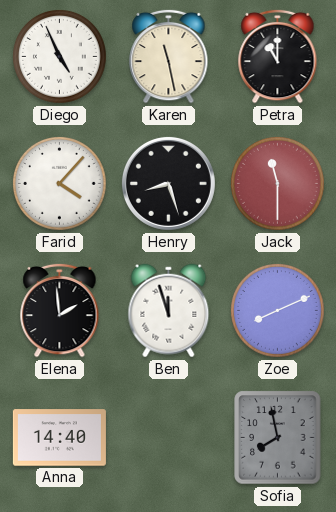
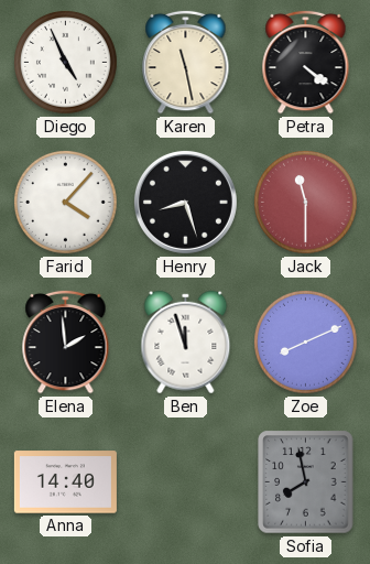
Petra: 11:00 -> 4:21
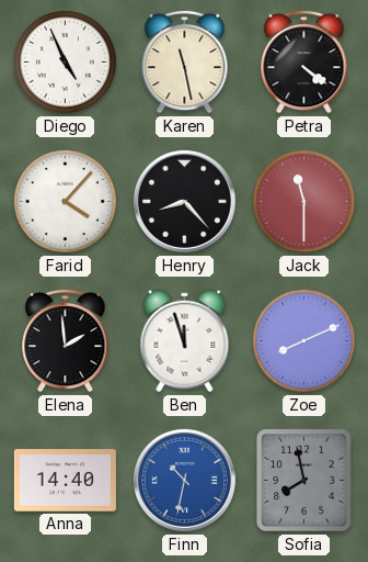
Henry: 8:27 -> 8:23
Finn: none -> 10:32
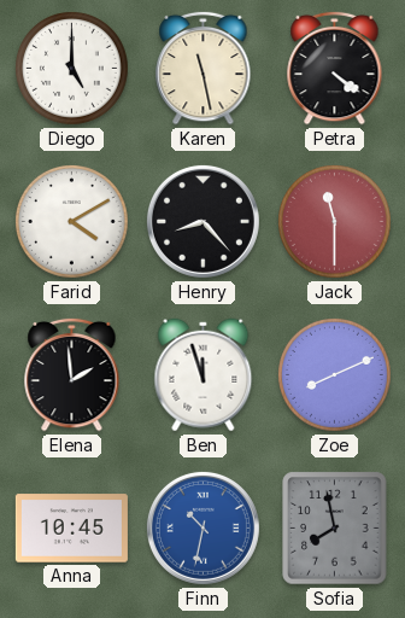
Diego: 4:56 -> 5:00
Farid: 4:07 -> 4:10
Anna: 14:40 -> 10:45
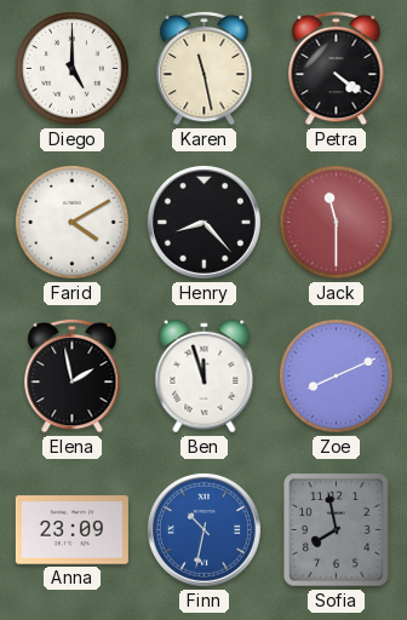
Elena: 1:59 -> 1:58
Anna: 10:45 -> 23:09
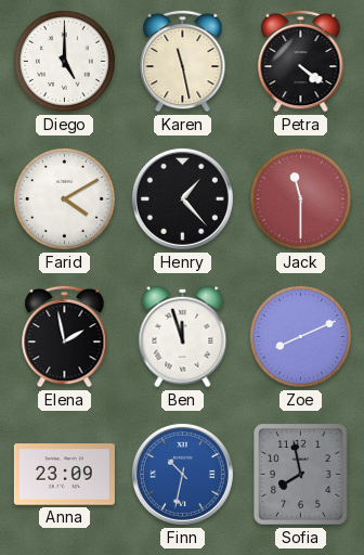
Henry: 8:23 -> 1:23
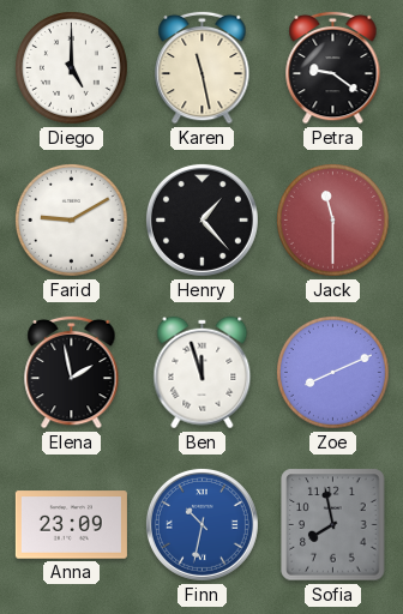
Petra: 4:21 -> 9:21
Farid: 4:10 -> 9:10
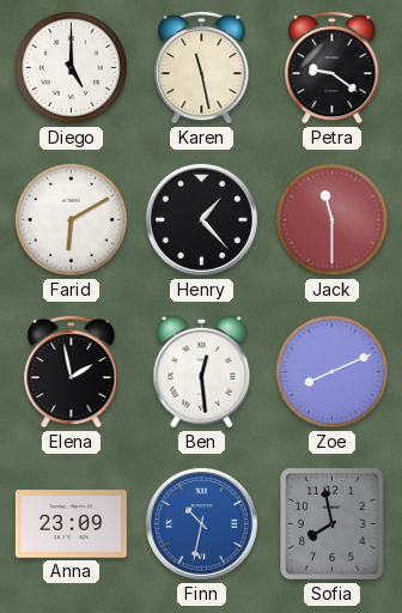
Farid: 9:10 -> 6:10
Ben: 11:57 -> 12:29
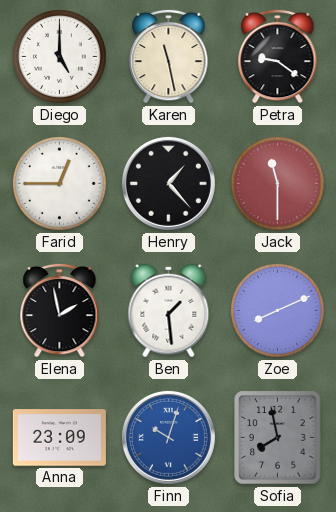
Farid: 6:10 -> 12:45
Ben: 12:29 -> 1:29
Finn: 10:32 -> 10:03
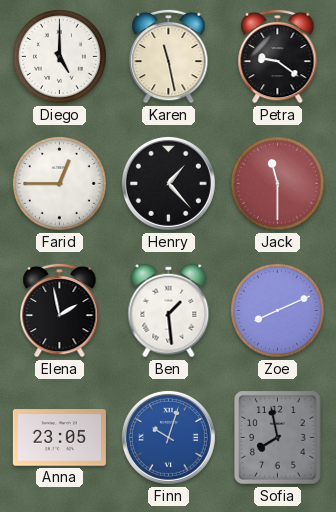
Anna: 23:09 -> 23:05
